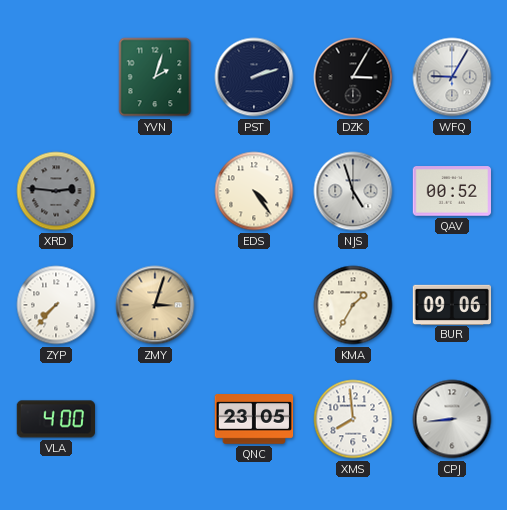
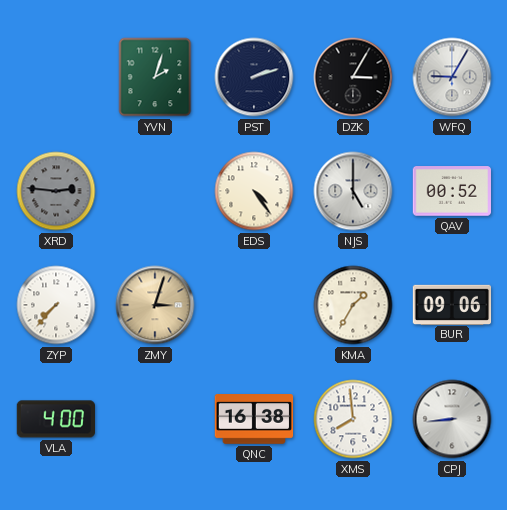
NJS: 4:57 -> 5:00
QNC: 23:05 -> 16:38
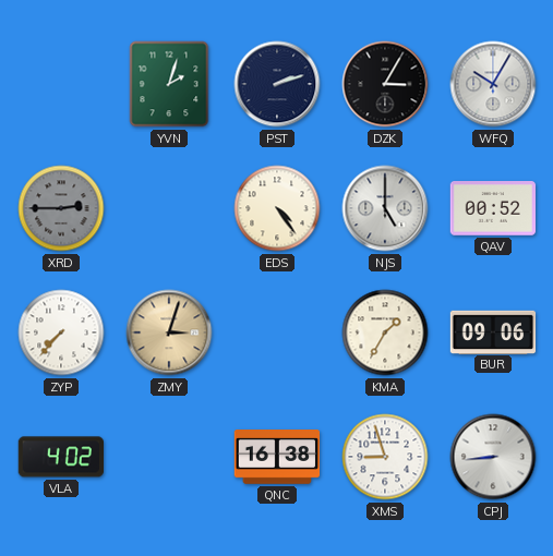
WFQ: 9:05 -> 10:05
XRD: 2:46 -> 2:45
VLA: 4:00 -> 4:02
XMS: 7:59 -> 8:57
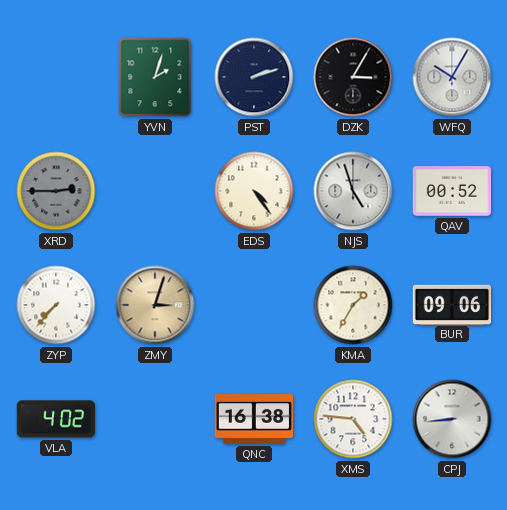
NJS: 5:00 -> 4:57
XMS: 8:57 -> 4:46
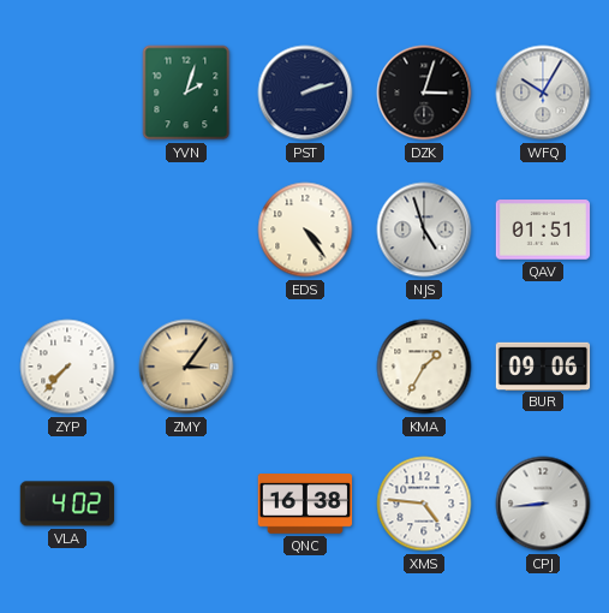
DZK: 3:05 -> 3:03
XRD: 2:45 -> none
QAV: 00:52 -> 01:51
ZMY: 3:03 -> 3:06
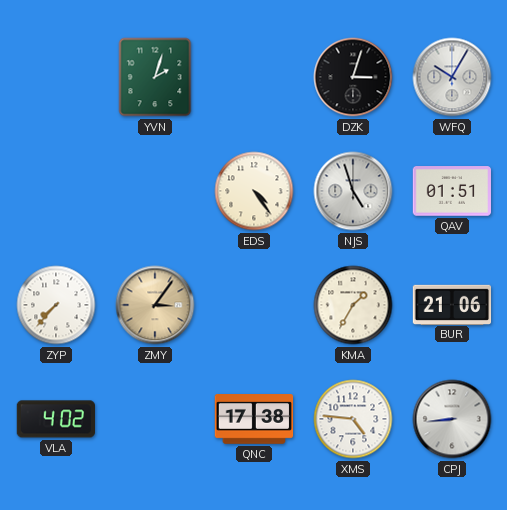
PST: 2:12 -> none
BUR: 09:06 -> 21:06
QNC: 16:38 -> 17:38
